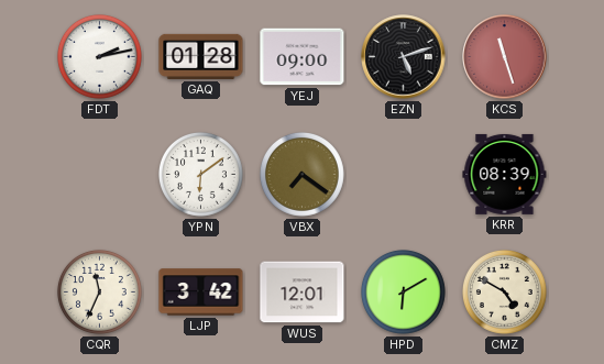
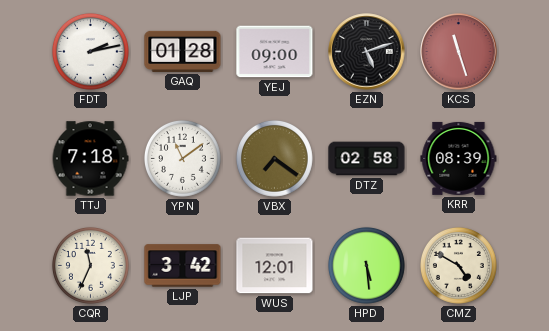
TTJ: none -> 7:18
YPN: 6:09 -> 11:09
DTZ: none -> 02:58
HPD: 6:10 -> 5:29
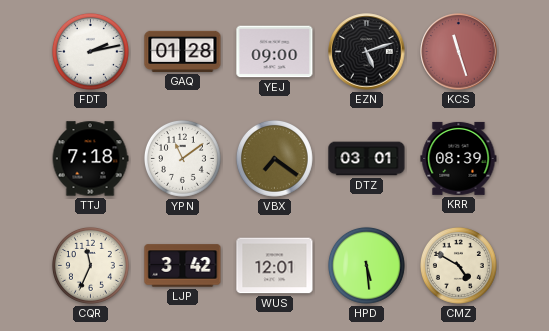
DTZ: 02:58 -> 03:01
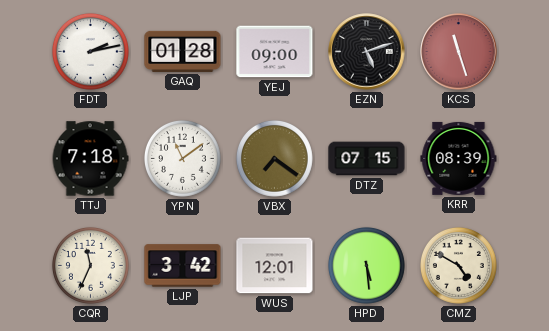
DTZ: 03:01 -> 07:15
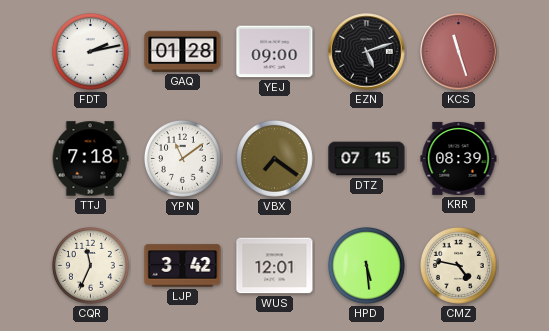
CMZ: 4:50 -> 4:47
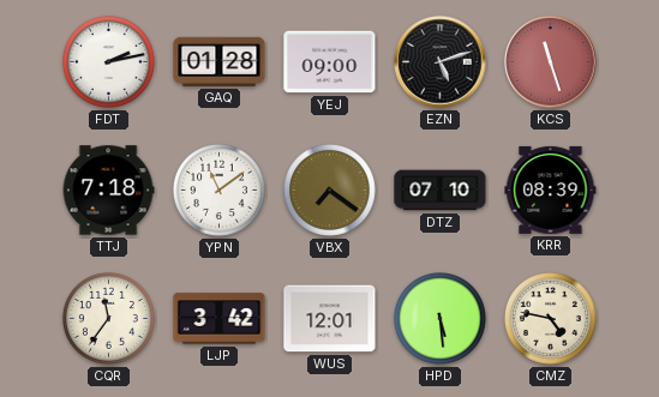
DTZ: 07:15 -> 07:10
CQR: 11:34 -> 11:36
